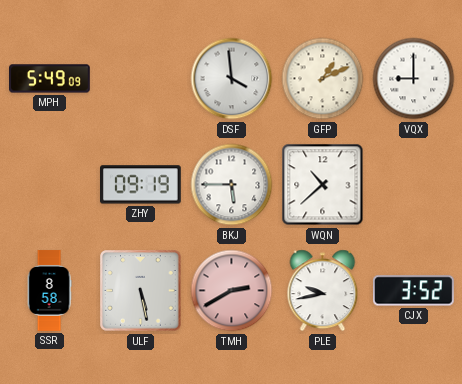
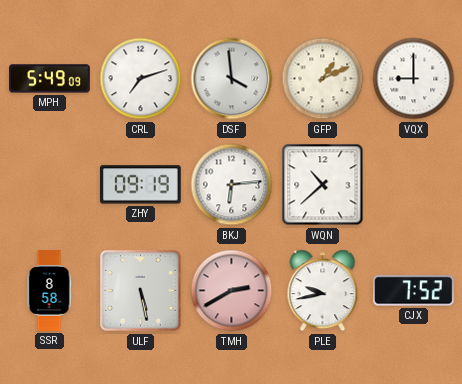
CRL: none -> 7:12
BKJ: 5:45 -> 6:14
CJX: 3:52 -> 7:52
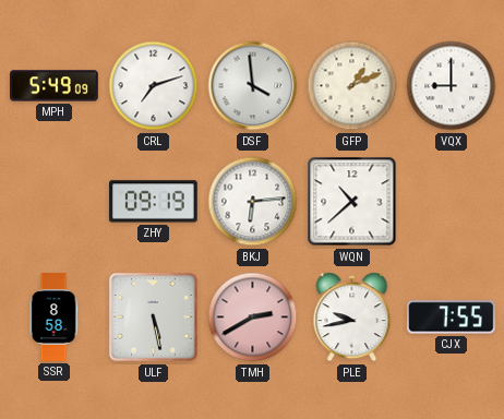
CJX: 7:52 -> 7:55
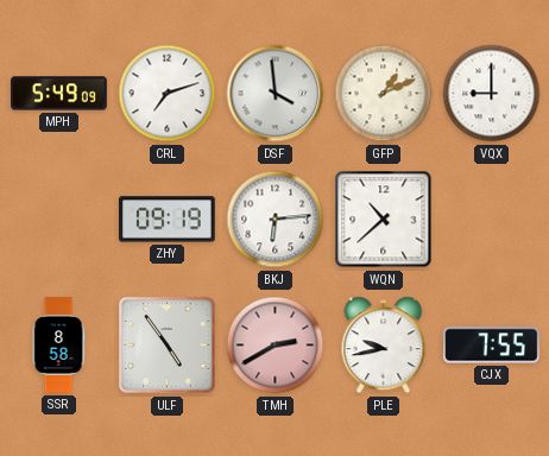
ULF: 5:28 -> 4:54
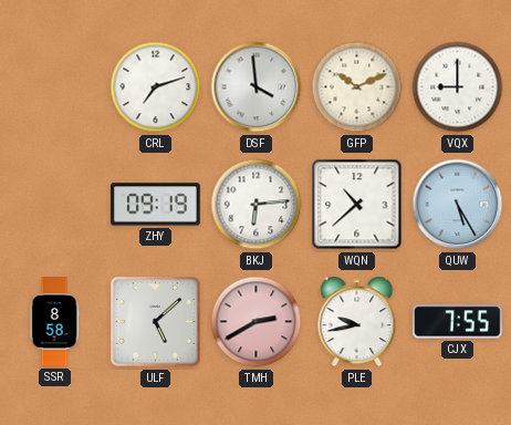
MPH: 5:49 -> none
GFP: 1:11 -> 10:11
QUW: none -> 5:25
ULF: 4:54 -> 5:08
